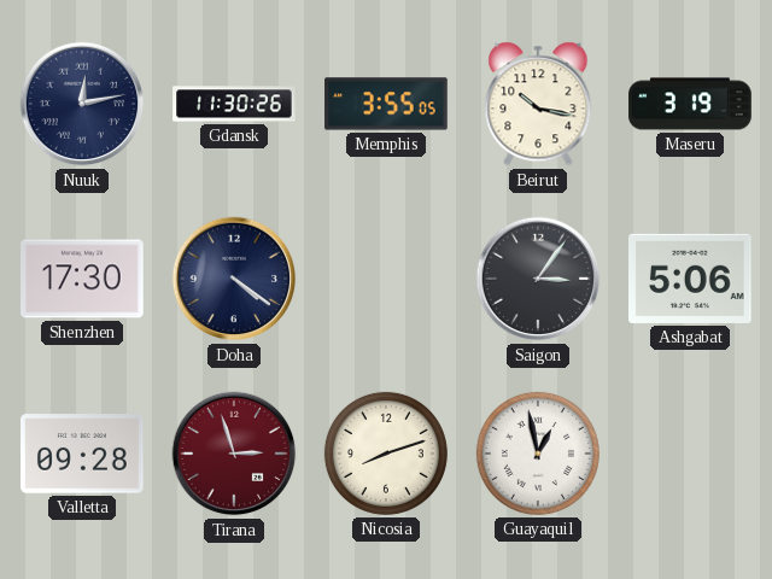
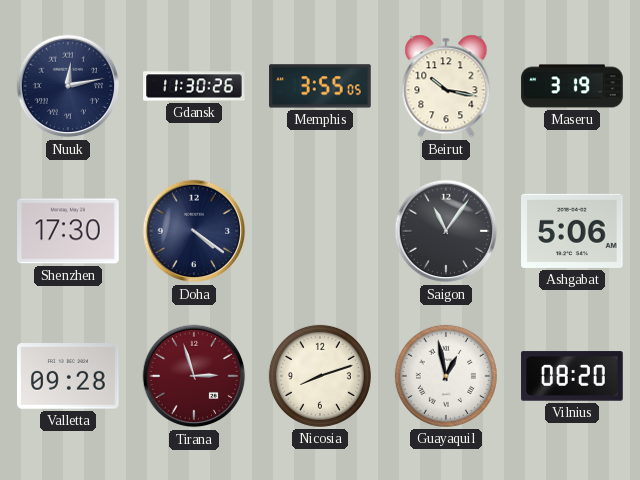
Saigon: 3:06 -> 11:06
Vilnius: none -> 08:20
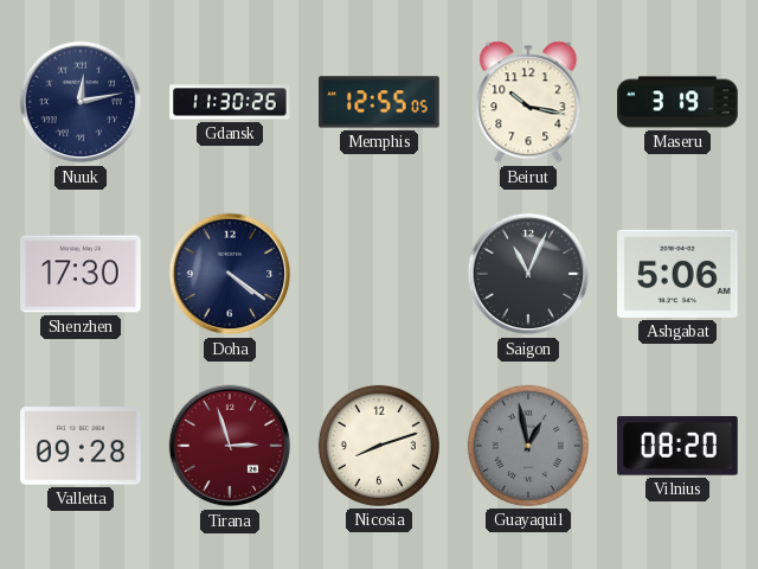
Memphis: 3:55 -> 12:55
Saigon: 11:06 -> 11:04
Guayaquil dial: white -> grey
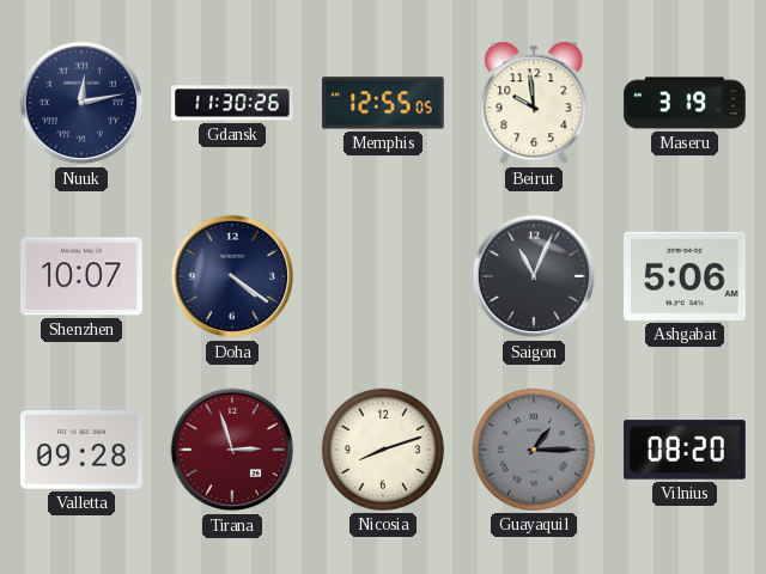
Beirut: 10:17 -> 9:59
Shenzhen: 17:30 -> 10:07
Guayaquil: 12:58 -> 1:15
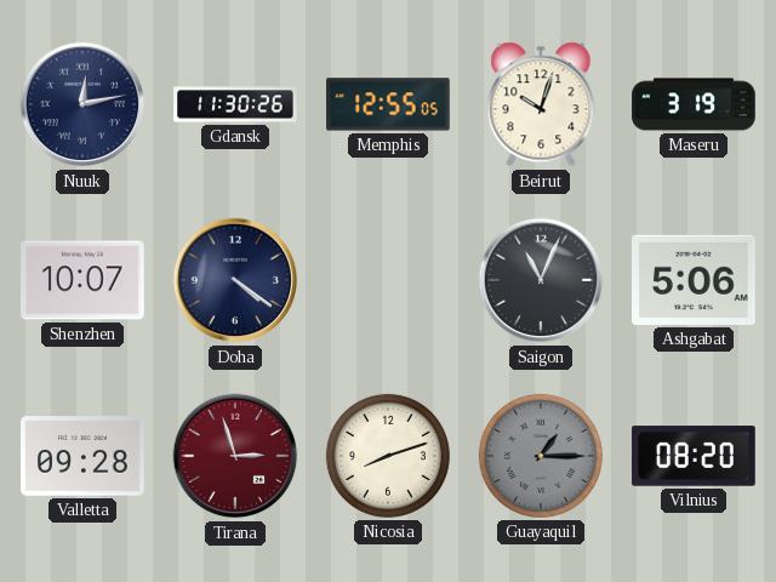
Beirut: 9:59 -> 10:03
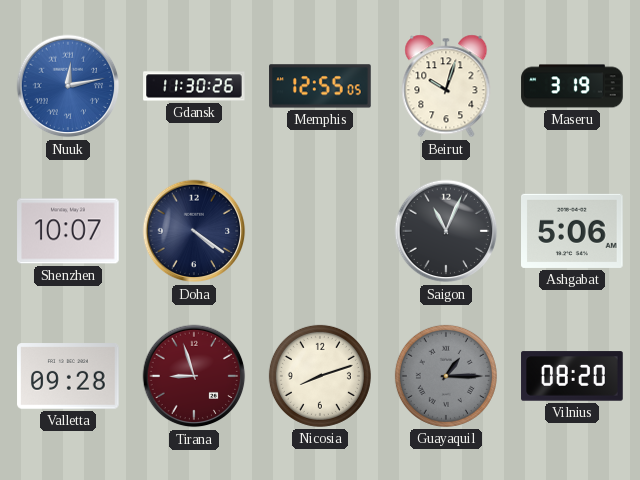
Nuuk dial: navy -> blue
Tirana: 2:57 -> 8:57
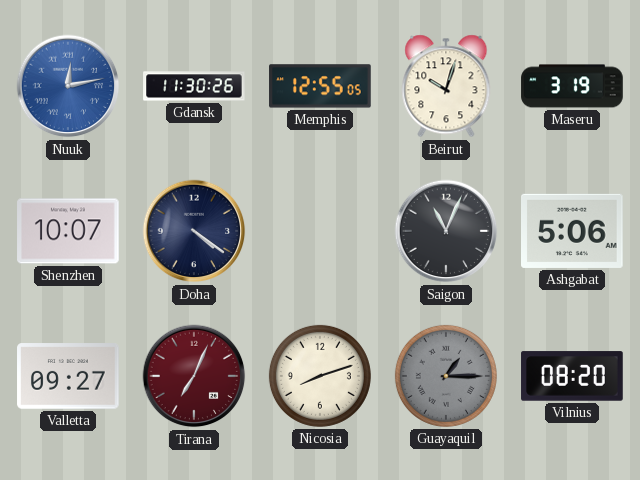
Valletta: 09:28 -> 09:27
Tirana: 8:57 -> 7:04
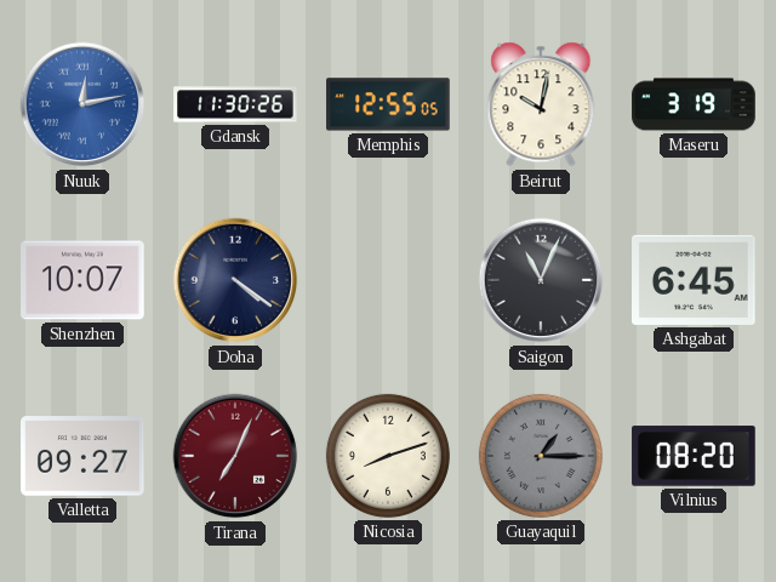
Beirut: 10:03 -> 10:02
Ashgabat: 5:06 -> 6:45
